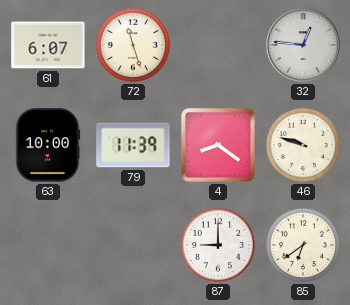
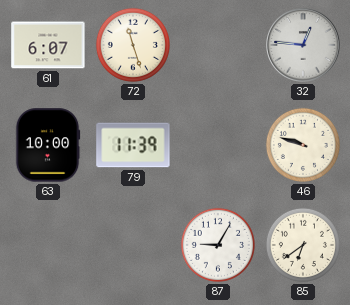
4: 8:21 -> none
87: 9:00 -> 9:05
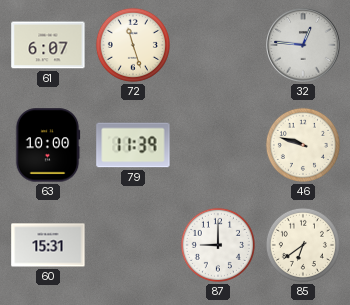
60: none -> 15:31
87: 9:05 -> 9:00
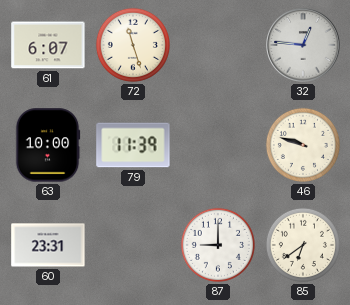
60: 15:31 -> 23:31
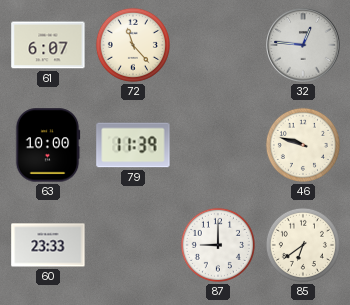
72: 11:27 -> 11:23
60: 23:31 -> 23:33
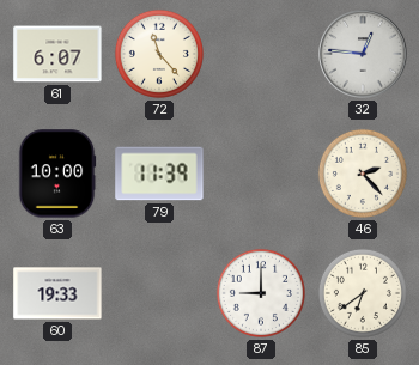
46: 9:48 -> 2:23
60: 23:33 -> 19:33
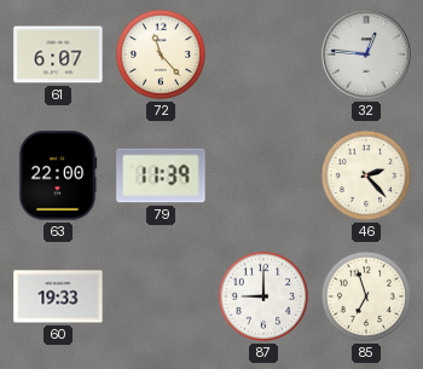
63: 10:00 -> 22:00
85: 6:39 -> 6:57
